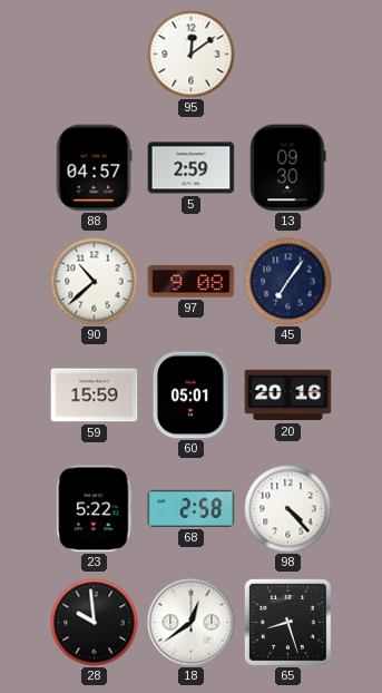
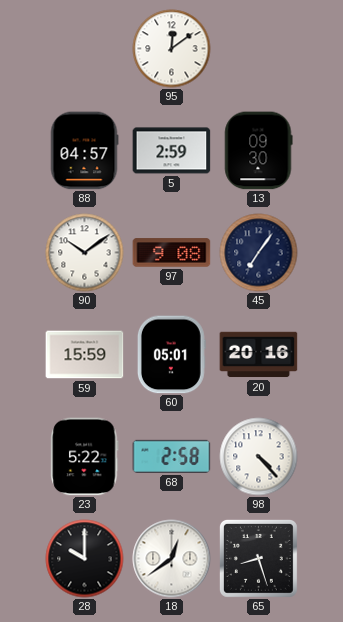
90: 10:38 -> 10:09
28: 9:59 -> 10:00
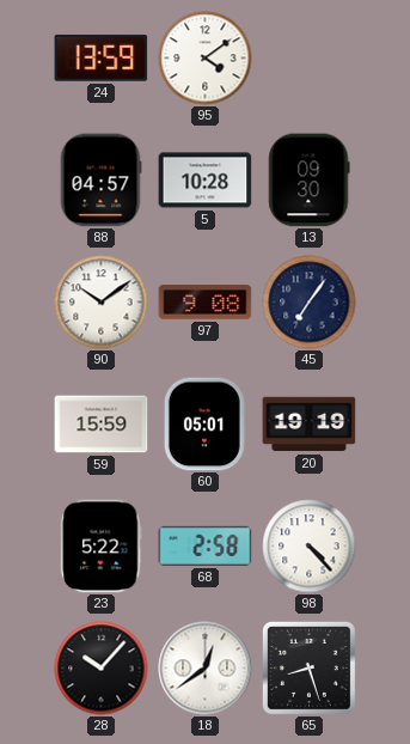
24: none -> 13:59
95: 12:09 -> 4:09
5: 2:59 -> 10:28
20: 20:16 -> 19:19
28: 10:00 -> 10:07
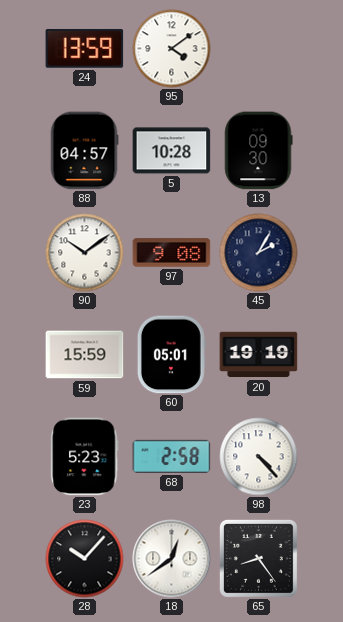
45: 7:06 -> 2:05
23: 5:22 -> 5:23
65: 8:27 -> 8:24
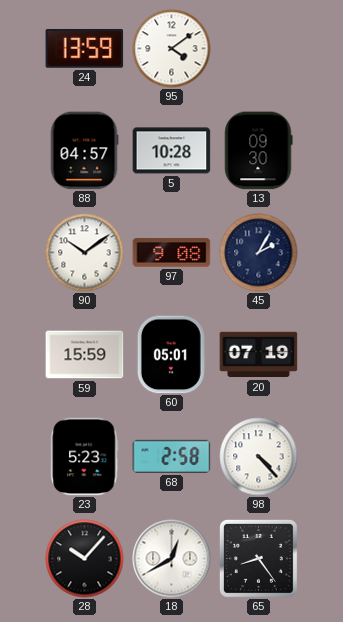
20: 19:19 -> 07:19
18: 12:39 -> 12:40
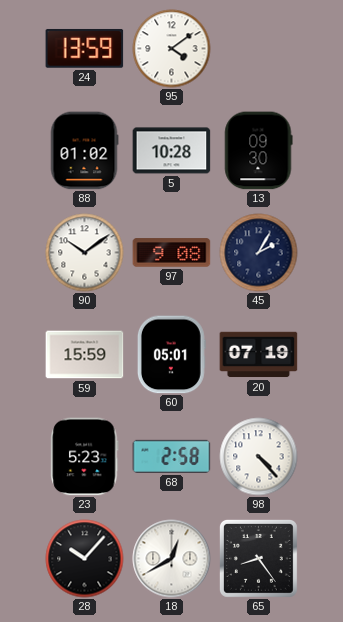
88: 04:57 -> 01:02
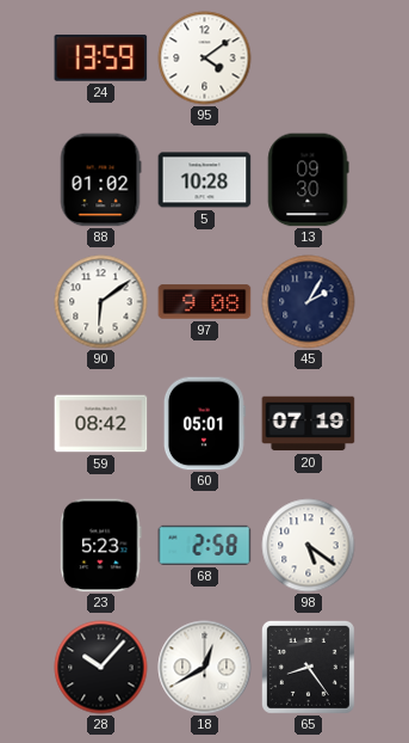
90: 10:09 -> 6:09
59: 15:59 -> 08:42
98: 4:23 -> 5:21
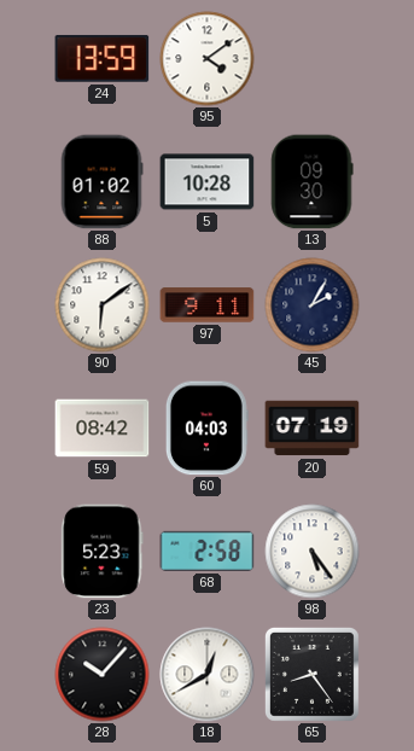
97: 9:08 -> 9:11
60: 05:01 -> 04:03
98: 5:21 -> 5:24
